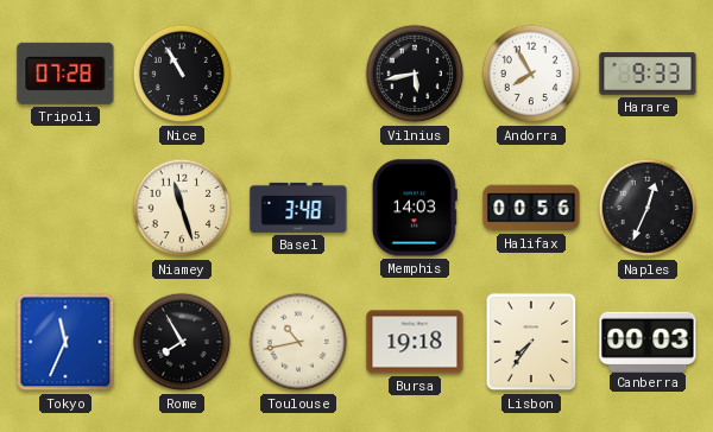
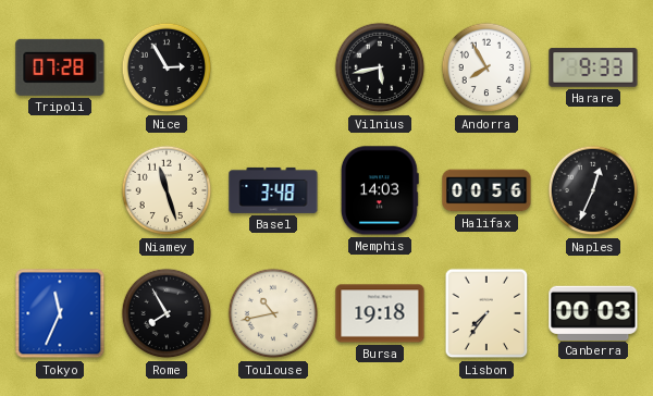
Nice: 10:55 -> 2:55
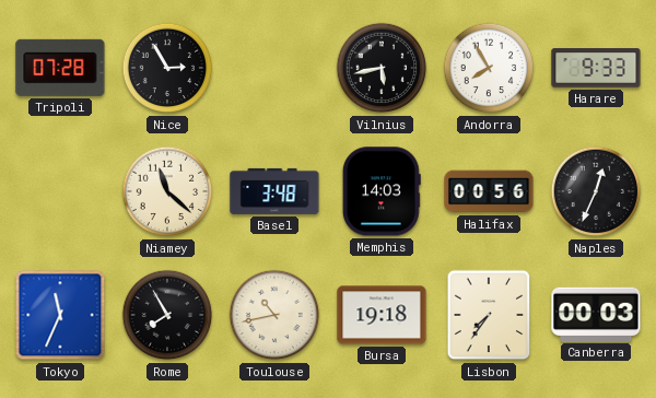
Niamey: 11:27 -> 11:22
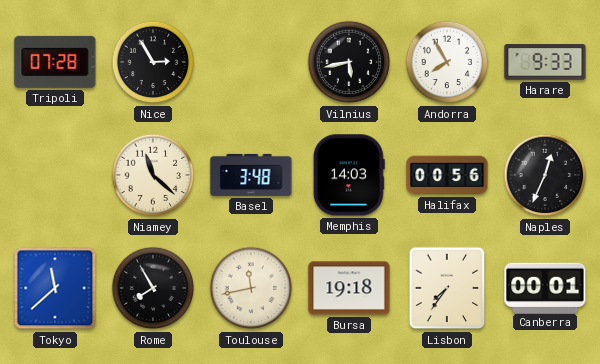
Tokyo: 11:34 -> 11:38
Toulouse: 10:43 -> 11:43
Canberra: 00:03 -> 00:01
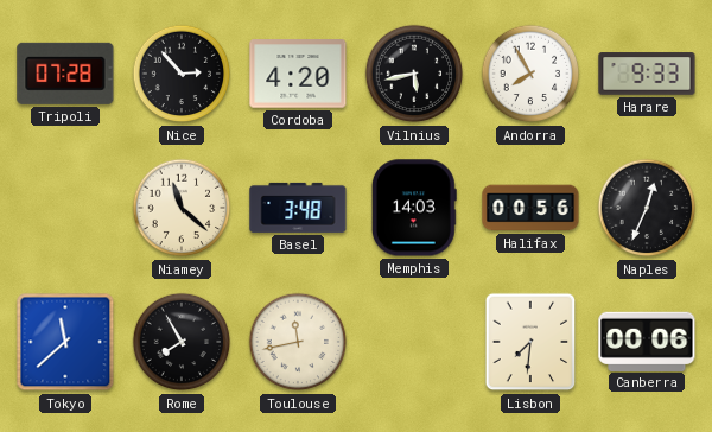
Nice: 2:55 -> 2:53
Cordoba: none -> 4:20
Bursa: 19:18 -> none
Lisbon: 7:36 -> 7:31
Canberra: 00:01 -> 00:06
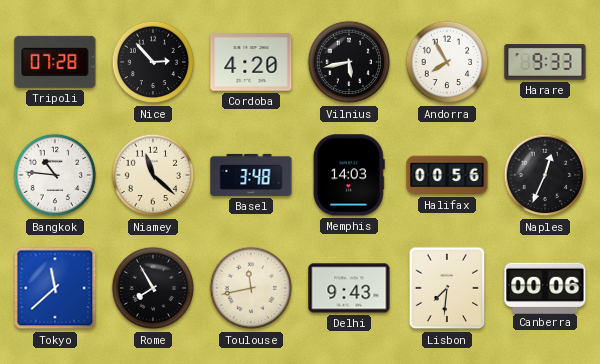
Bangkok: none -> 10:46
Delhi: none -> 9:43
